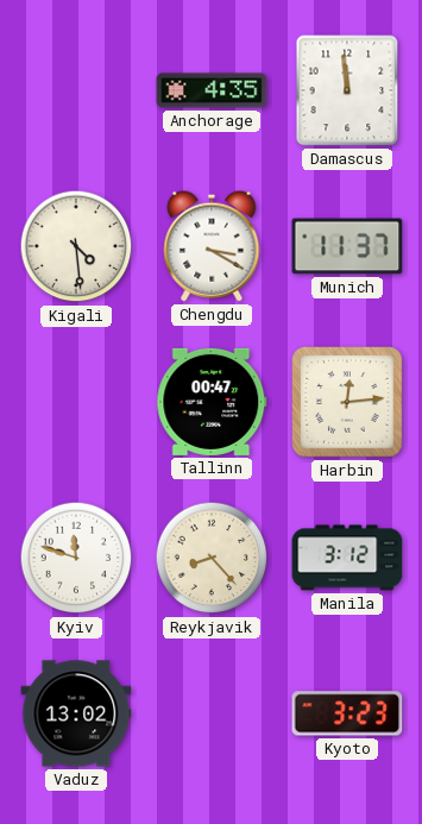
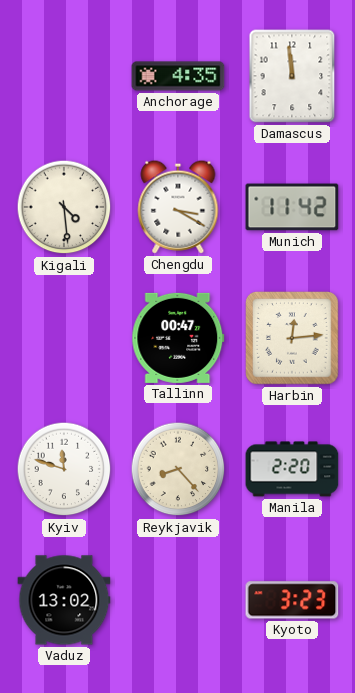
Munich: 11:37 -> 11:42
Manila: 3:12 -> 2:20
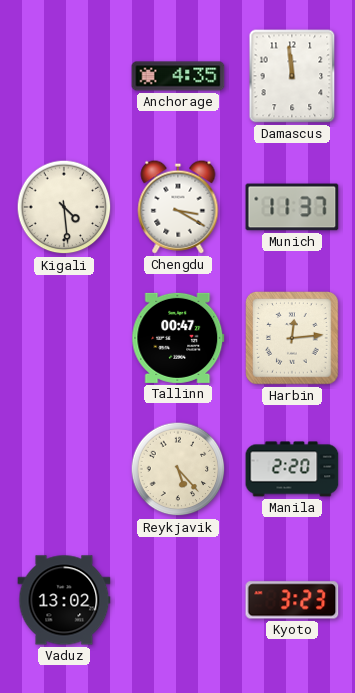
Munich: 11:42 -> 11:37
Kyiv: 11:48 -> none
Reykjavik: 8:23 -> 5:23
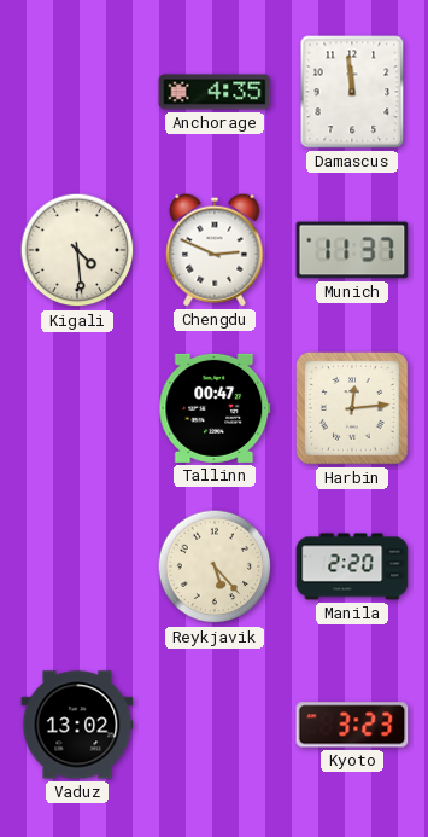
Chengdu: 3:20 -> 2:49
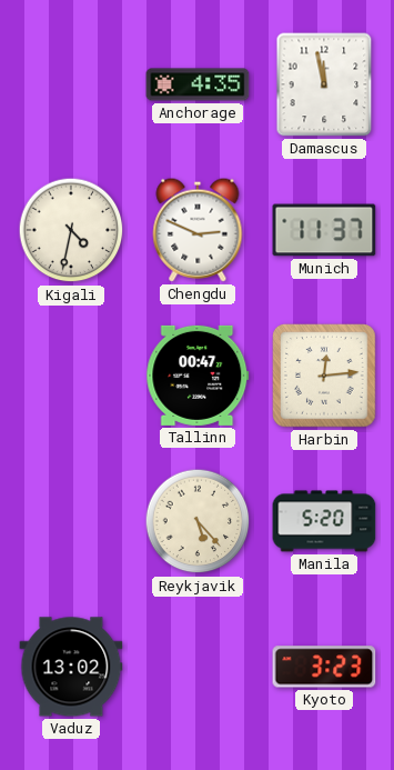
Damascus: 11:59 -> 11:58
Kigali: 4:29 -> 4:32
Manila: 2:20 -> 5:20
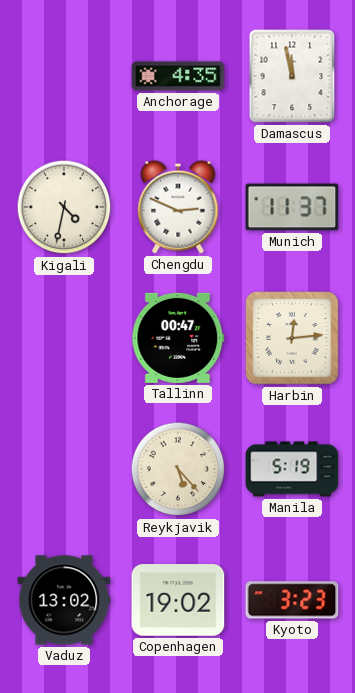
Manila: 5:20 -> 5:19
Copenhagen: none -> 19:02
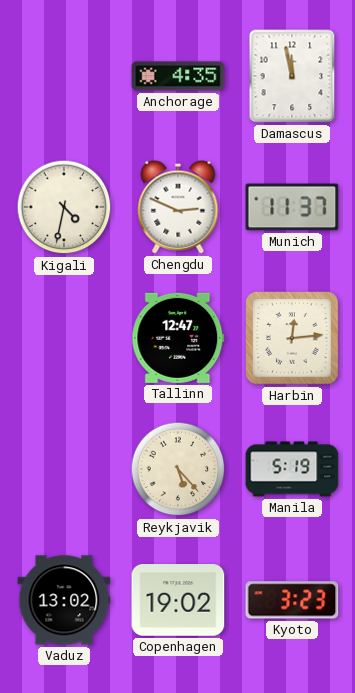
Tallinn: 00:47 -> 12:47
